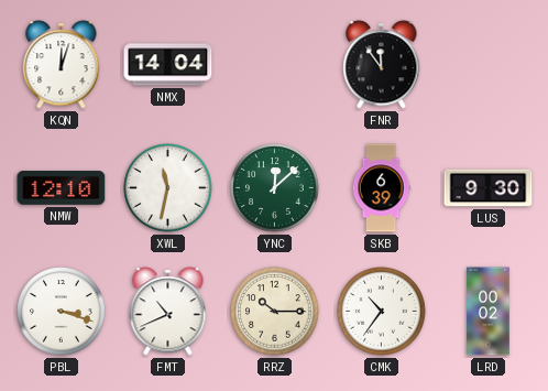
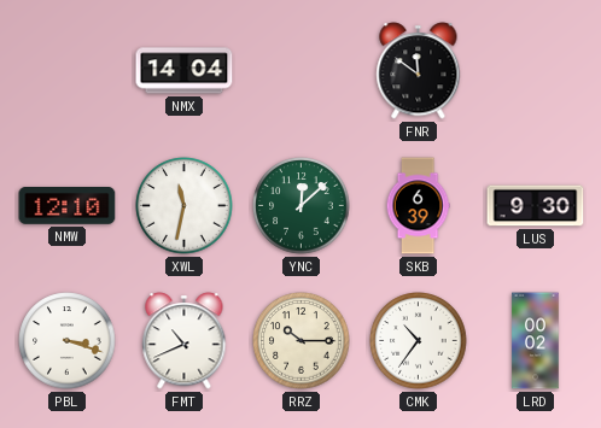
KQN: 12:03 -> none
FNR: 11:54 -> 11:51
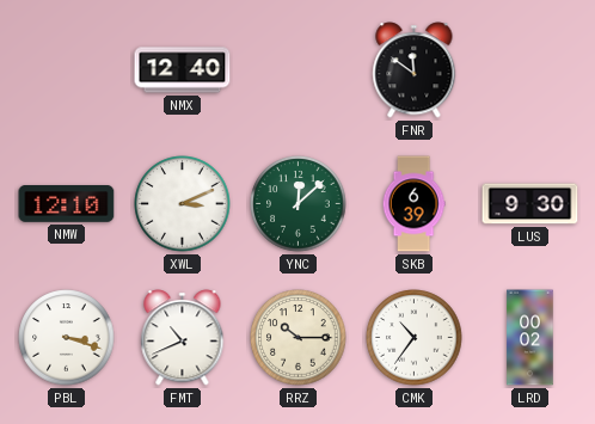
NMX: 14:04 -> 12:40
XWL: 11:32 -> 3:11
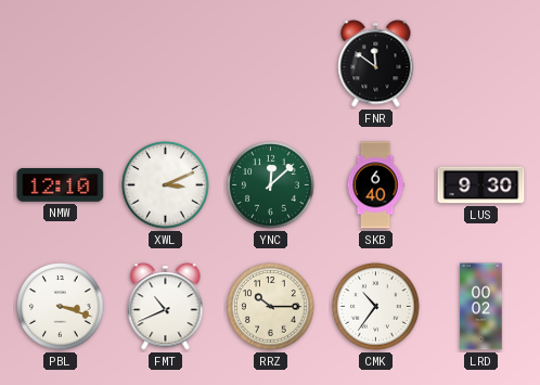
NMX: 12:40 -> none
SKB: 6:39 -> 6:40
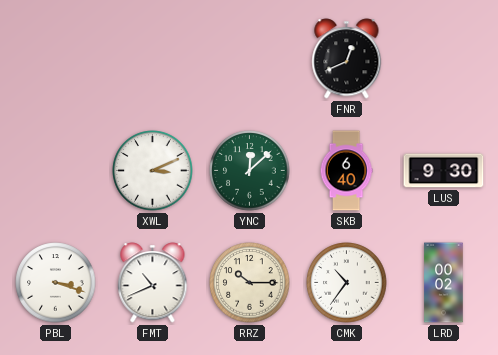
FNR: 11:51 -> 12:41
NMW: 12:10 -> none
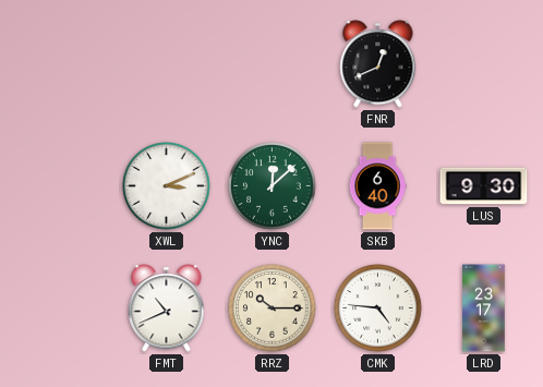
PBL: 3:18 -> none
CMK: 10:36 -> 4:46
LRD: 00:02 -> 23:17
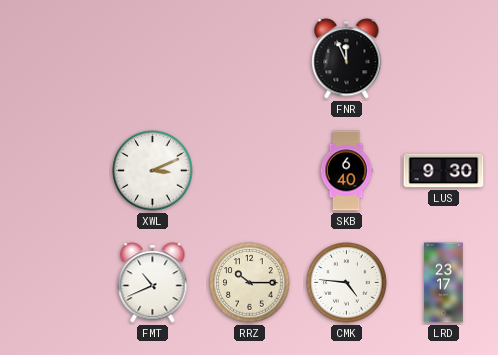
FNR: 12:41 -> 11:56
YNC: 12:08 -> none
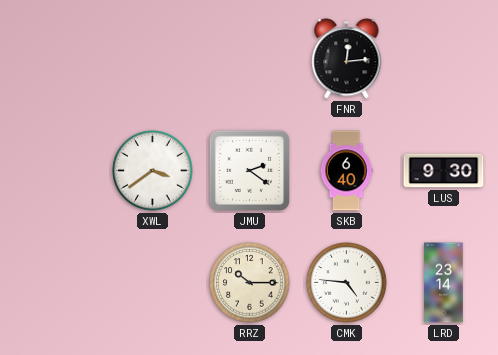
FNR: 11:56 -> 12:14
XWL: 3:11 -> 3:39
JMU: none -> 2:21
FMT: 10:41 -> none
LRD: 23:17 -> 23:14
